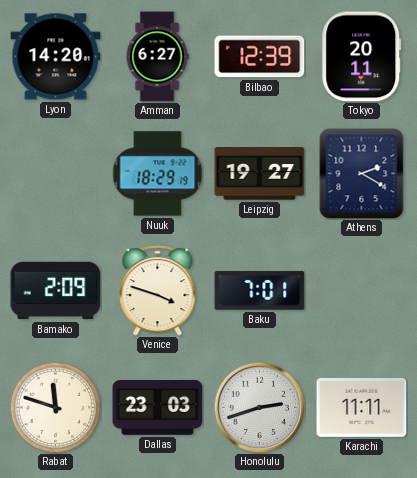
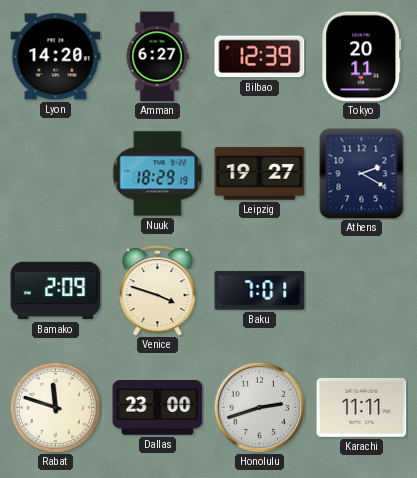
Dallas: 23:03 -> 23:00
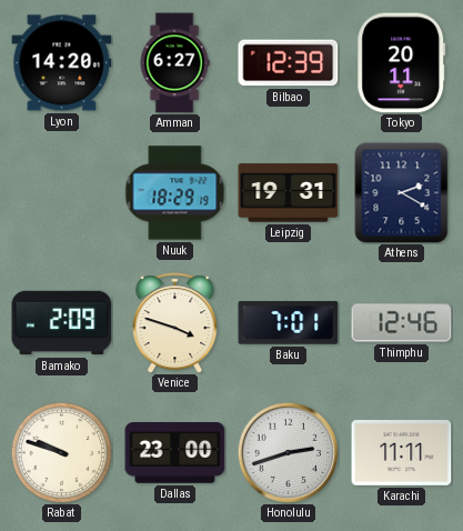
Leipzig: 19:27 -> 19:31
Thimphu: none -> 12:46
Rabat: 11:48 -> 9:48
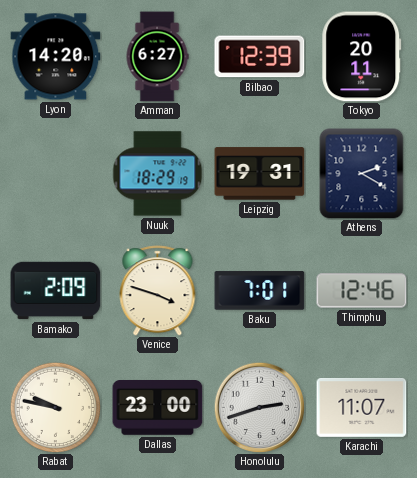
Rabat: 9:48 -> 9:47
Karachi: 11:11 -> 11:07
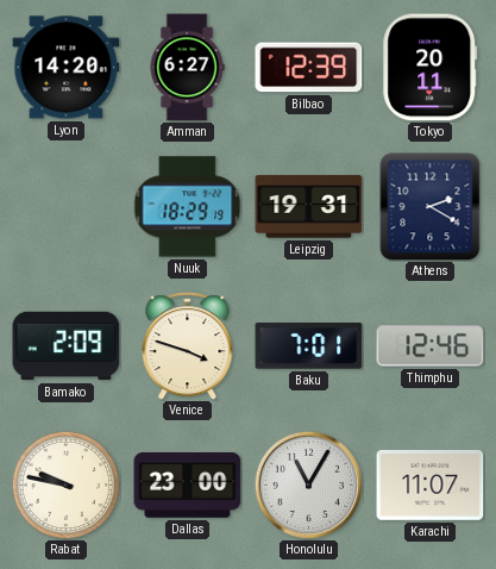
Honolulu: 2:42 -> 11:05
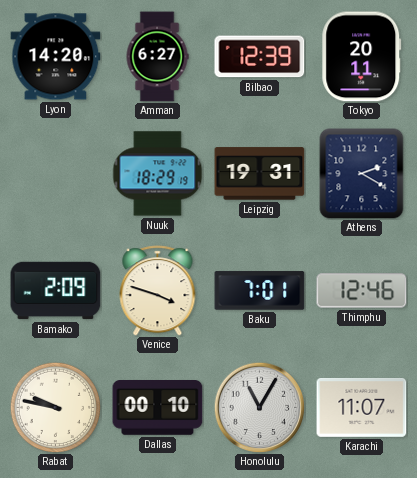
Dallas: 23:00 -> 00:10
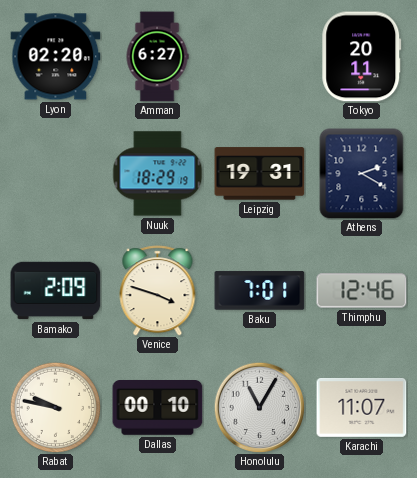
Lyon: 14:20 -> 02:20
Bilbao: 12:39 -> none
